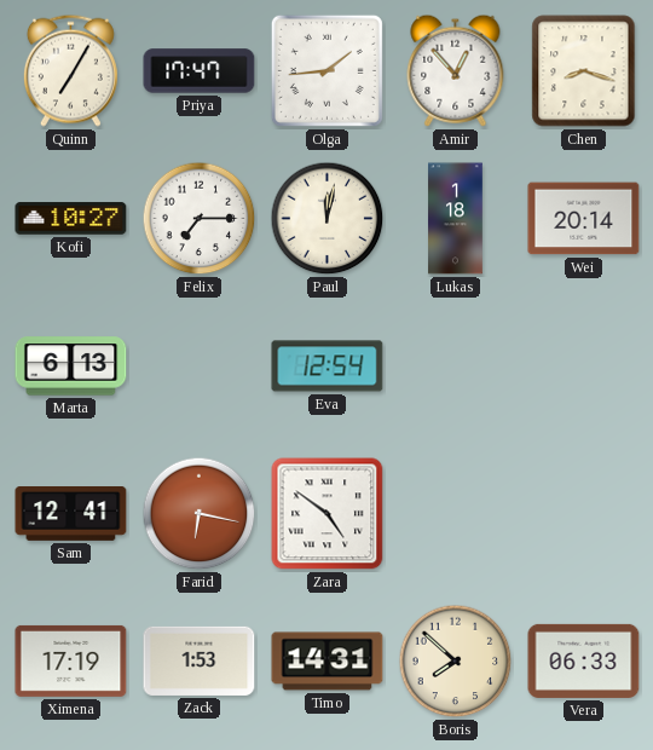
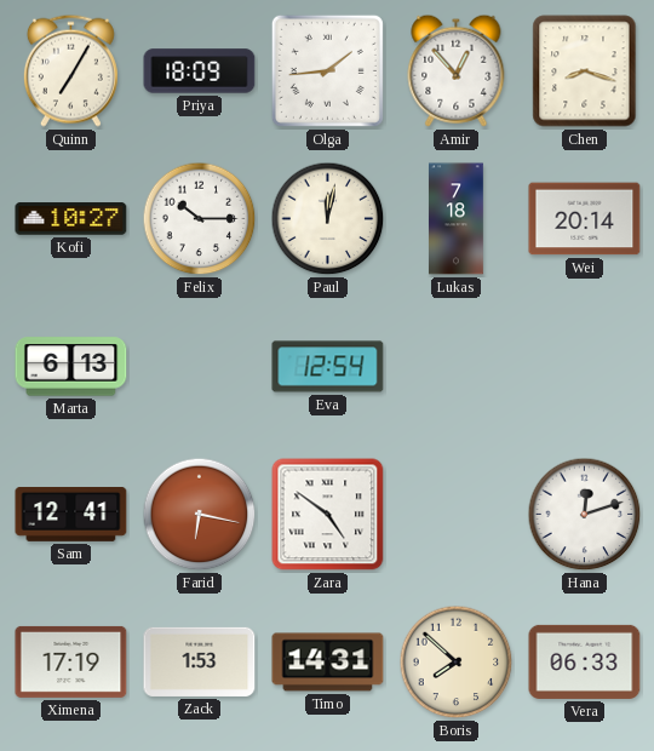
Priya: 17:47 -> 18:09
Felix: 7:15 -> 10:15
Lukas: 1:18 -> 7:18
Hana: none -> 12:12
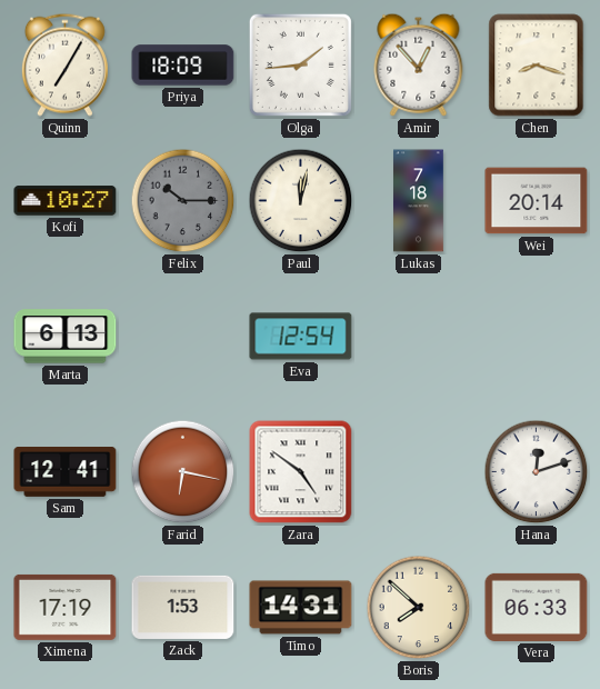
Felix dial: white -> grey
